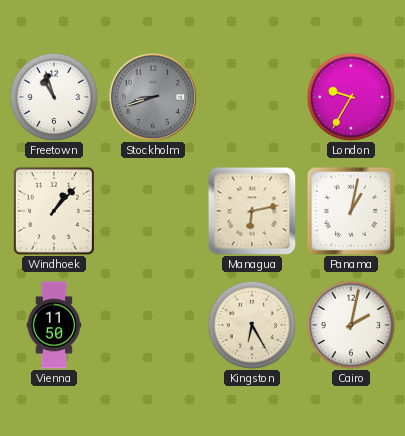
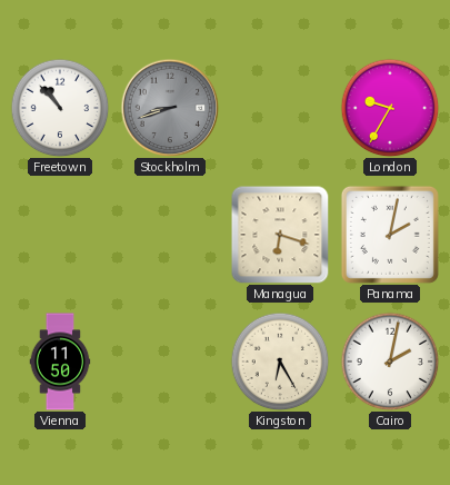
Freetown: 10:57 -> 10:53
Windhoek: 1:07 -> none
Managua: 6:13 -> 6:18
Panama: 1:02 -> 2:02
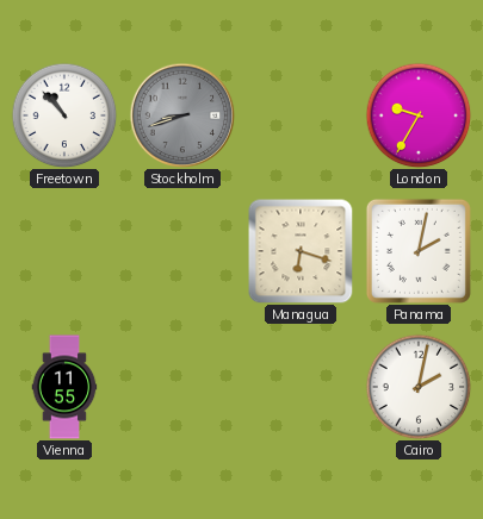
Vienna: 11:50 -> 11:55
Kingston: 6:25 -> none
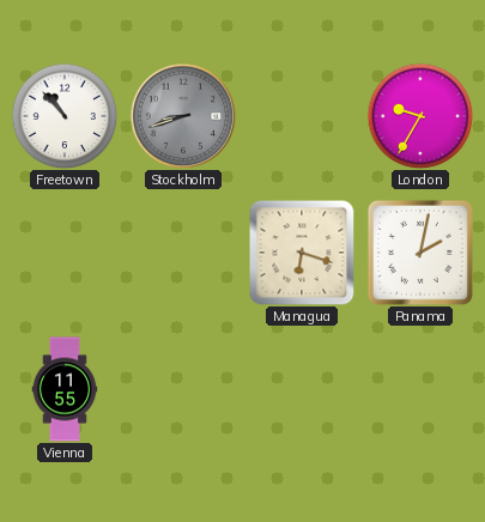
Cairo: 2:02 -> none
